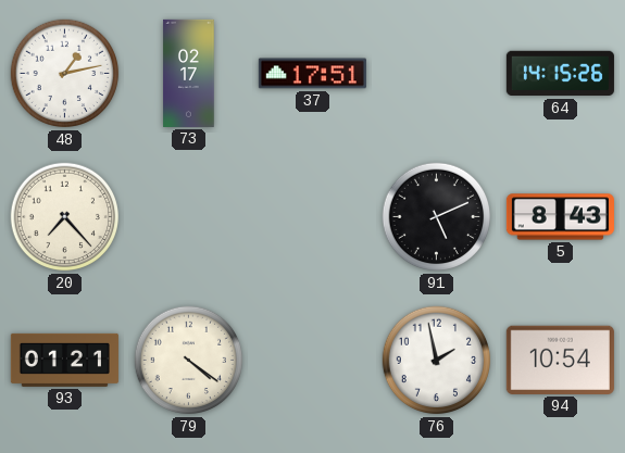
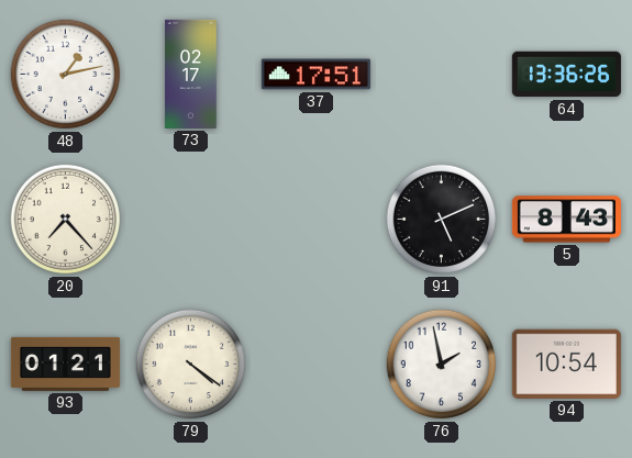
64: 14:15 -> 13:36
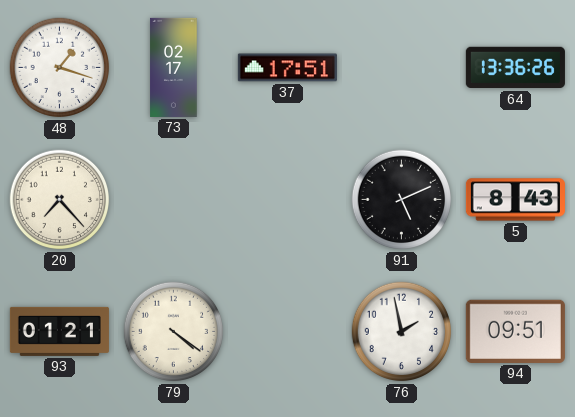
48: 1:13 -> 1:18
94: 10:54 -> 09:51
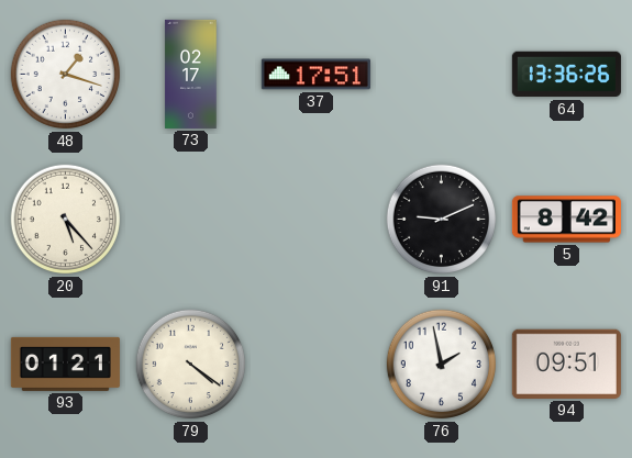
20: 7:23 -> 5:23
91: 5:11 -> 9:11
5: 8:43 -> 8:42
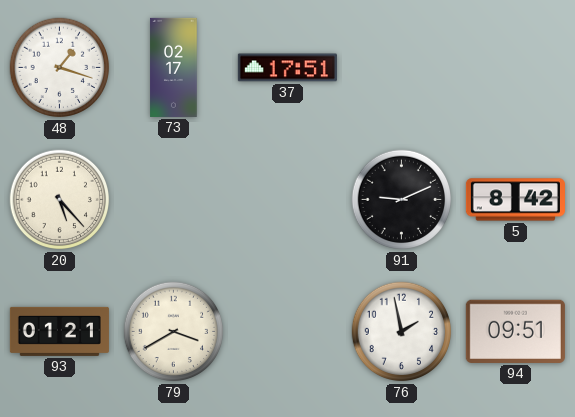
64: 13:36 -> none
79: 4:21 -> 3:40
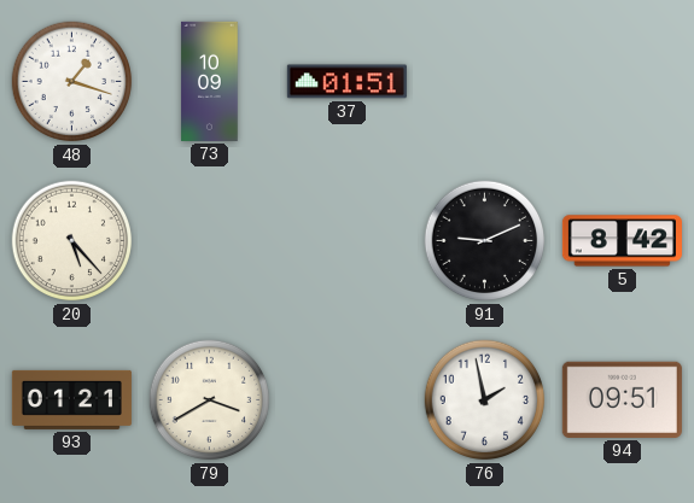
73: 02:17 -> 10:09
37: 17:51 -> 01:51
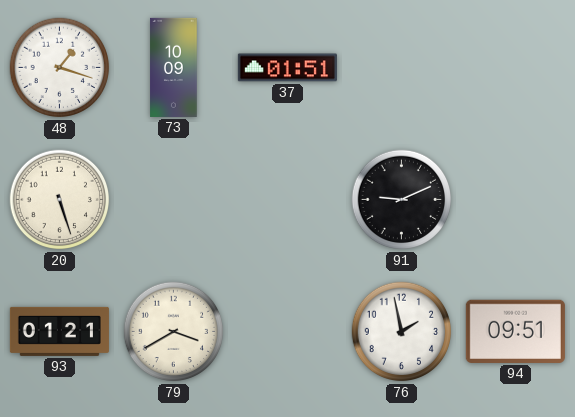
20: 5:23 -> 5:27
5: 8:42 -> none
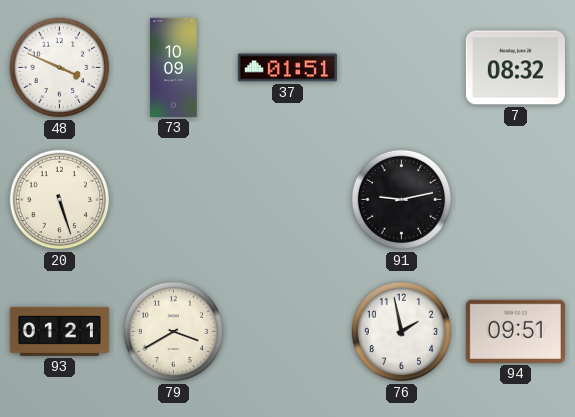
48: 1:18 -> 3:49
7: none -> 08:32
91: 9:11 -> 9:13
